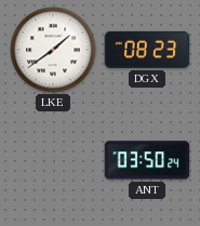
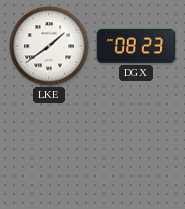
ANT: 03:50 -> none
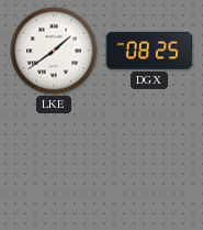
DGX: 08:23 -> 08:25
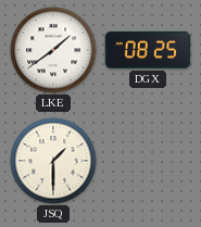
JSQ: none -> 1:30
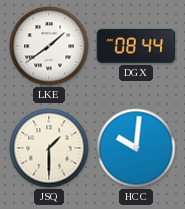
DGX: 08:25 -> 08:44
HCC: none -> 10:01
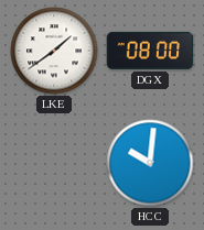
DGX: 08:44 -> 08:00
JSQ: 1:30 -> none
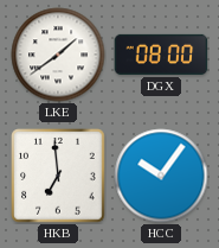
HKB: none -> 6:59
HCC: 10:01 -> 10:06
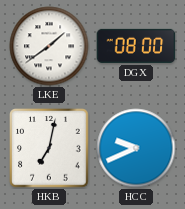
HKB: 6:59 -> 7:02
HCC: 10:06 -> 9:41
